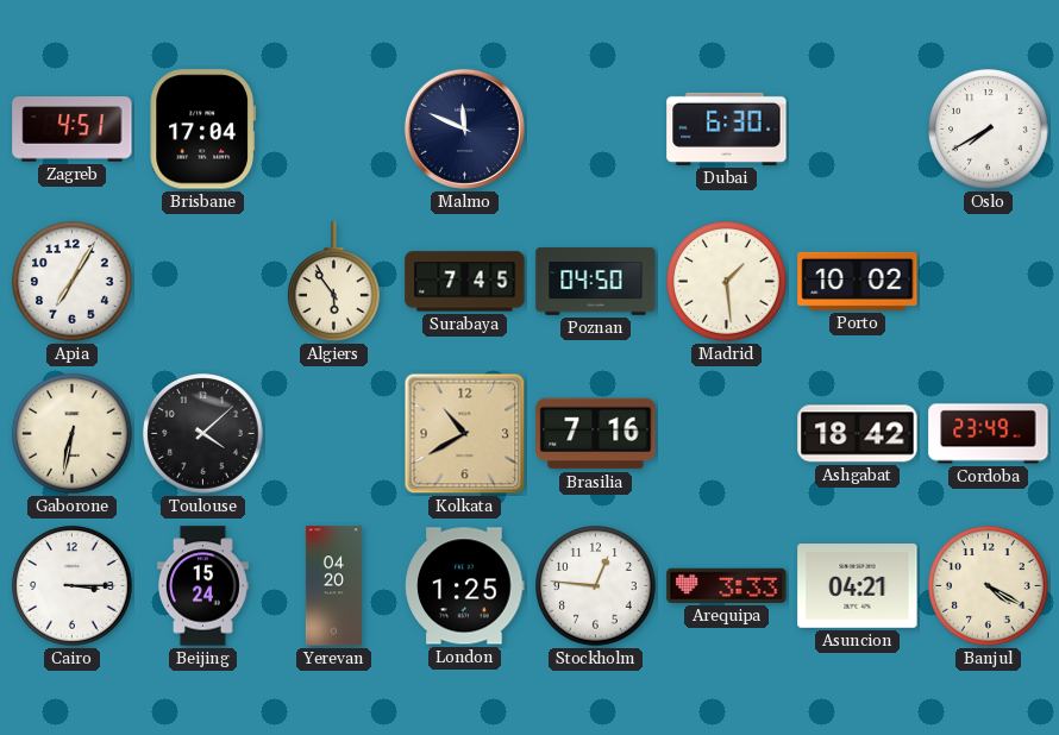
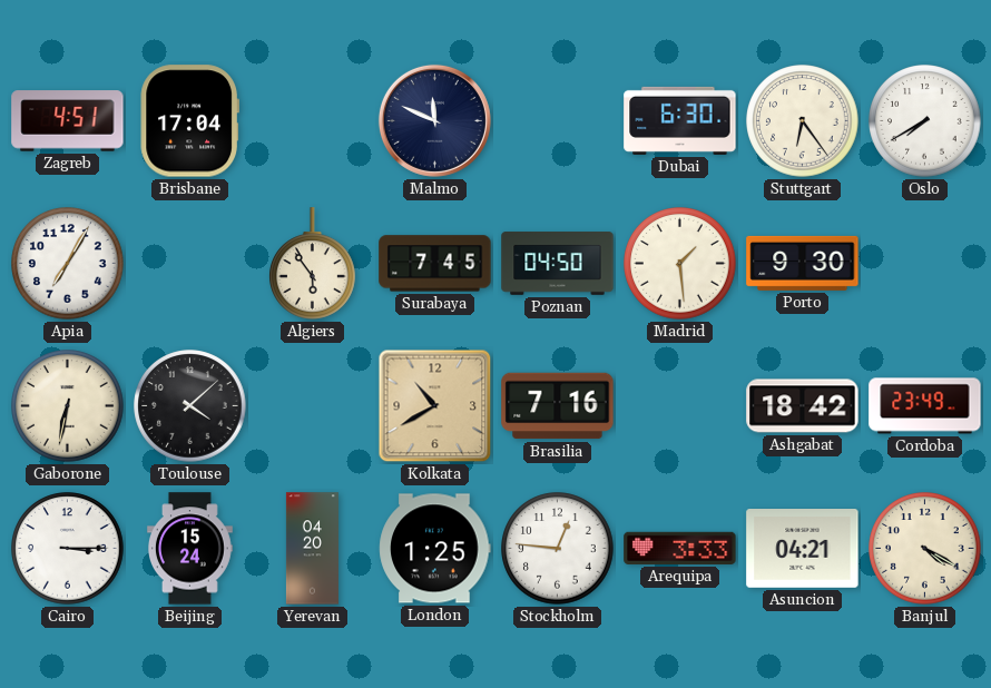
Stuttgart: none -> 6:24
Porto: 10:02 -> 9:30
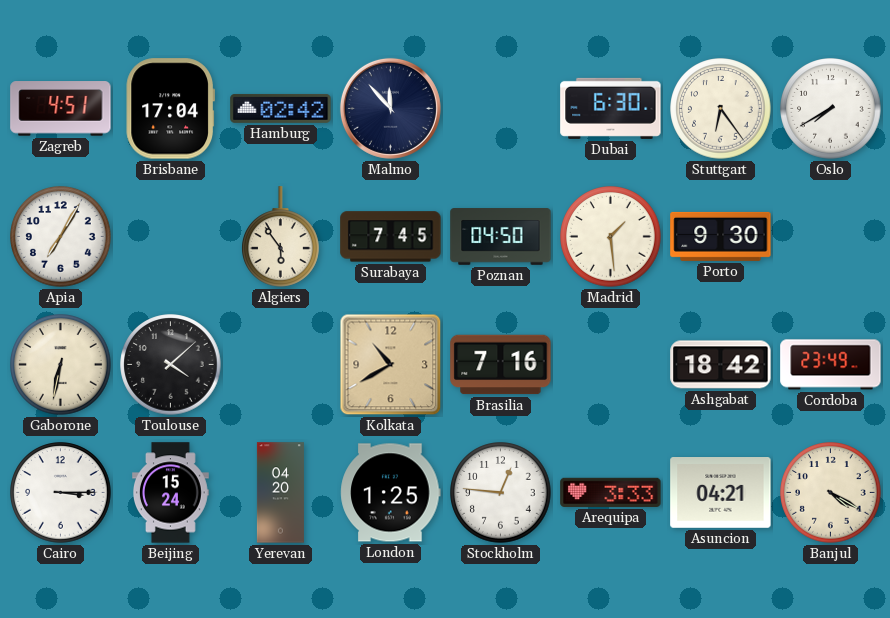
Hamburg: none -> 02:42
Malmo: 11:49 -> 11:53
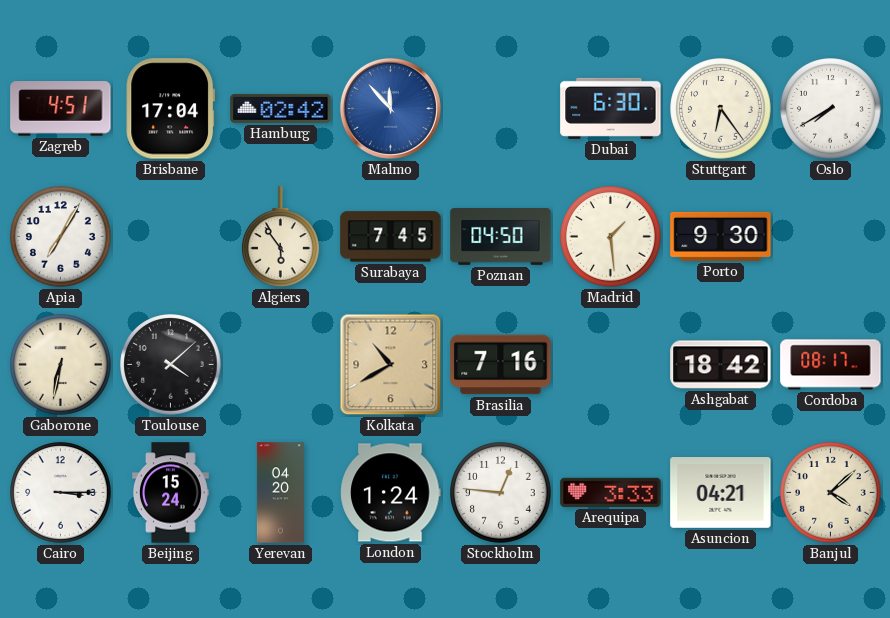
Malmo dial: navy -> blue
Cordoba: 23:49 -> 08:17
London: 1:25 -> 1:24
Banjul: 4:20 -> 4:08
